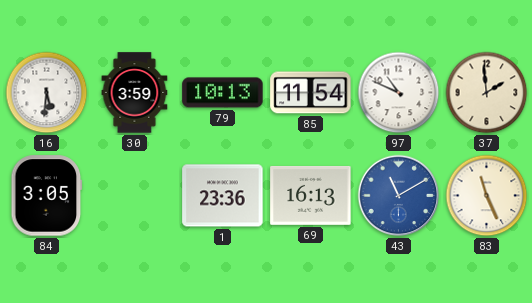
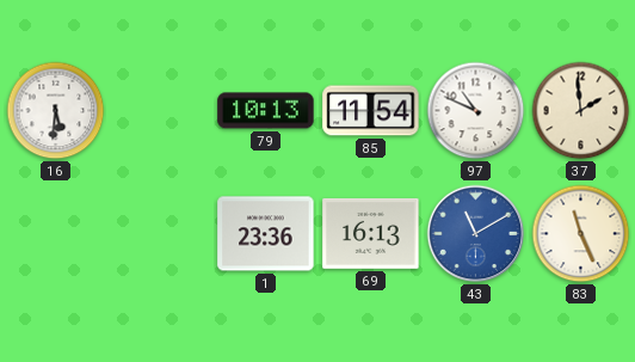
30: 3:59 -> none
84: 3:05 -> none
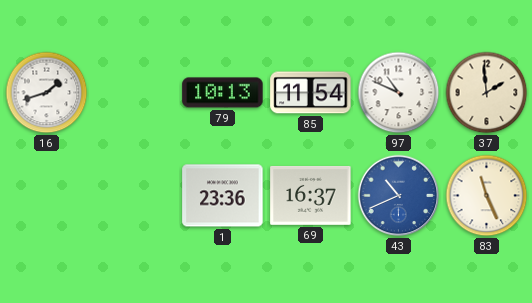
16: 5:31 -> 1:42
69: 16:13 -> 16:37
43: 11:10 -> 10:41
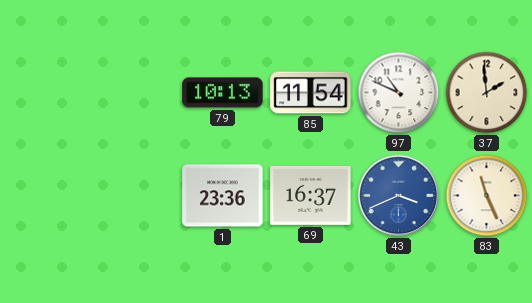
16: 1:42 -> none
43: 10:41 -> 3:41
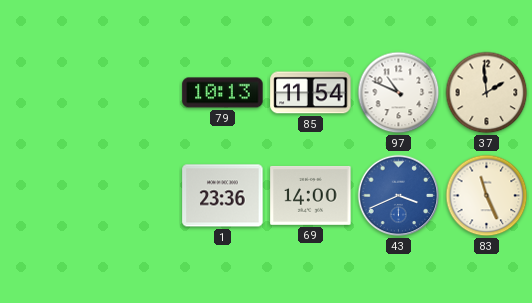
69: 16:37 -> 14:00
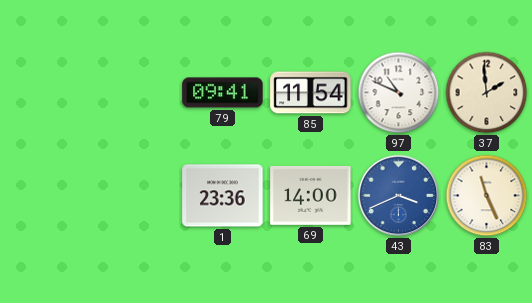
79: 10:13 -> 09:41
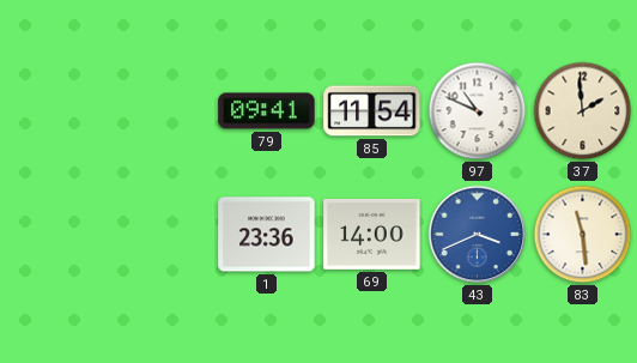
83: 11:26 -> 11:29
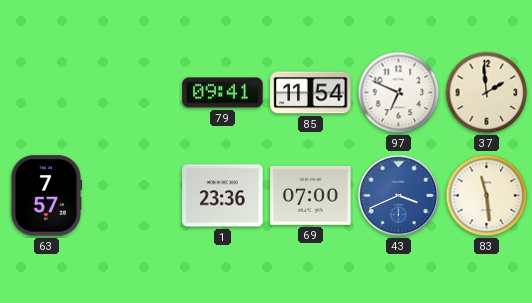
97: 10:49 -> 6:49
63: none -> 7:57
69: 14:00 -> 07:00
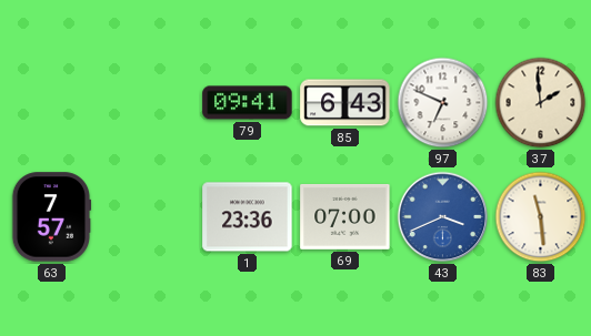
85: 11:54 -> 6:43
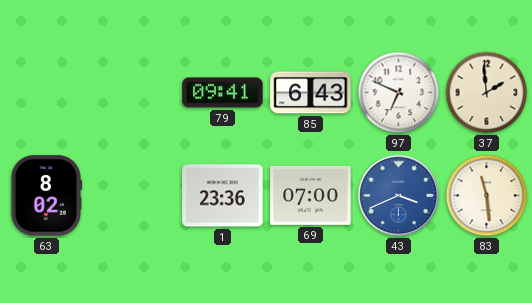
63: 7:57 -> 8:02
